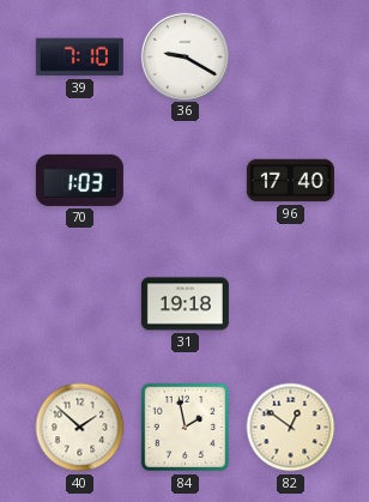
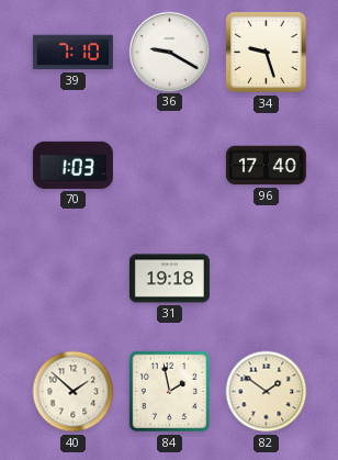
34: none -> 9:27
82: 12:51 -> 1:51
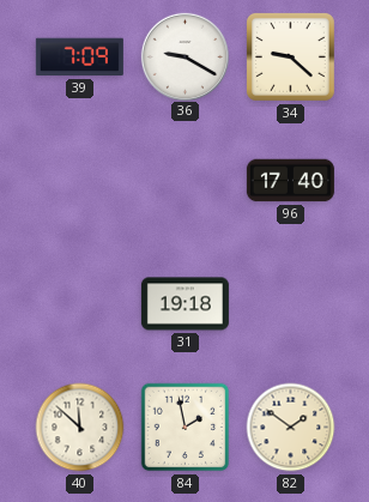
39: 7:10 -> 7:09
34: 9:27 -> 9:22
70: 1:03 -> none
40: 1:52 -> 11:52
